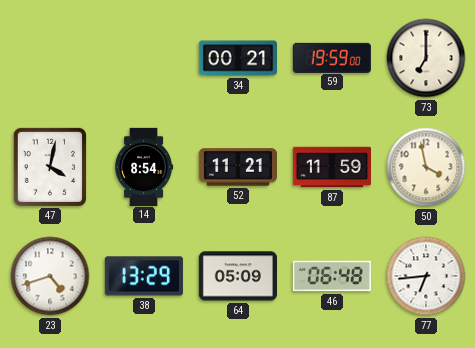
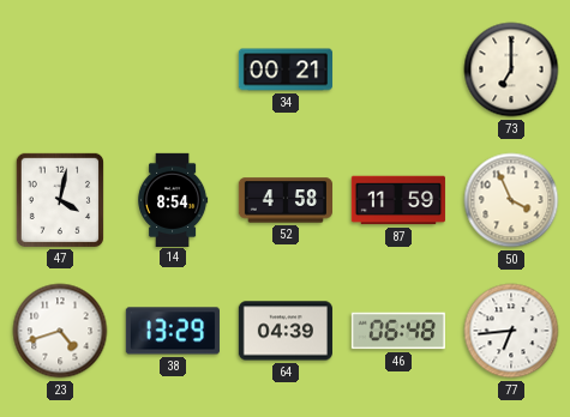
59: 19:59 -> none
52: 11:21 -> 4:58
50: 3:58 -> 3:56
64: 05:09 -> 04:39
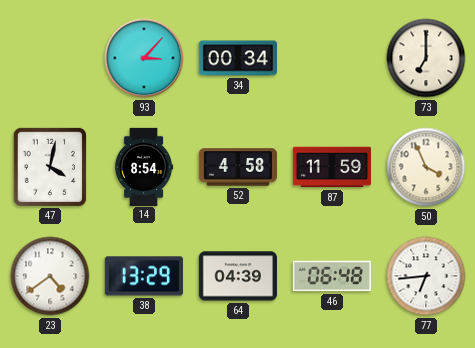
93: none -> 3:07
34: 00:21 -> 00:34
23: 4:42 -> 4:39
